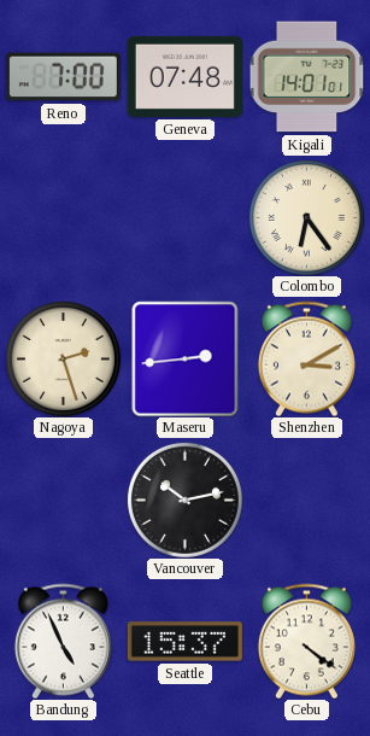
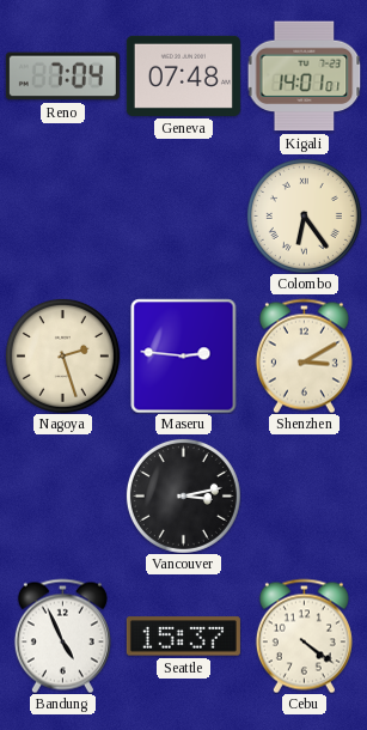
Reno: 7:00 -> 7:04
Maseru: 2:44 -> 2:46
Vancouver: 10:13 -> 3:13
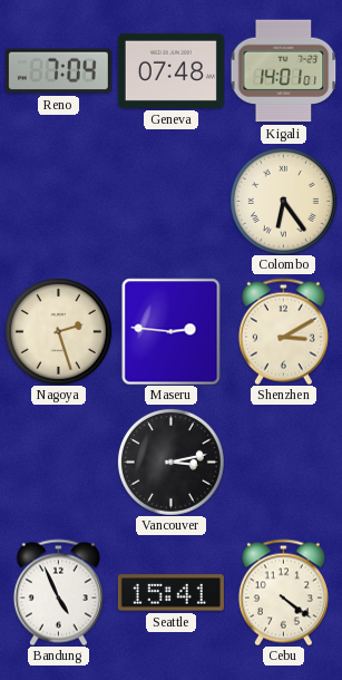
Seattle: 15:37 -> 15:41
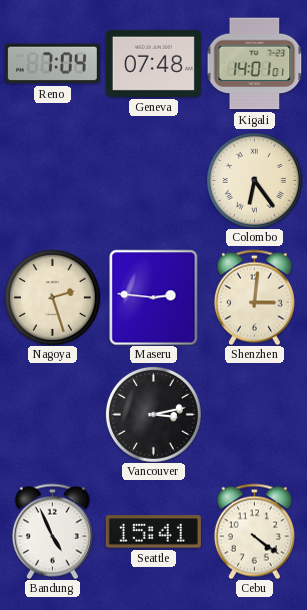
Shenzhen: 3:10 -> 3:01
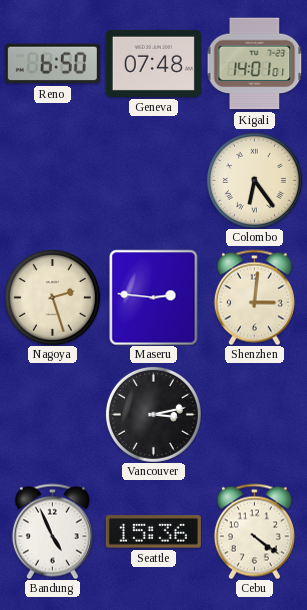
Reno: 7:04 -> 6:50
Seattle: 15:41 -> 15:36
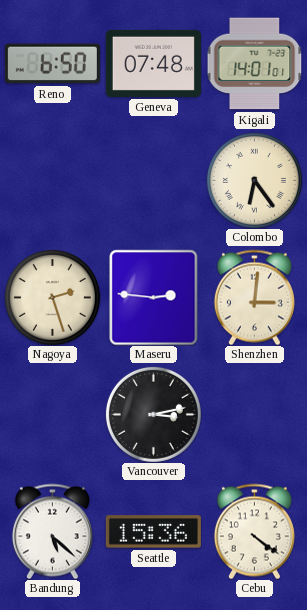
Bandung: 4:56 -> 5:22
